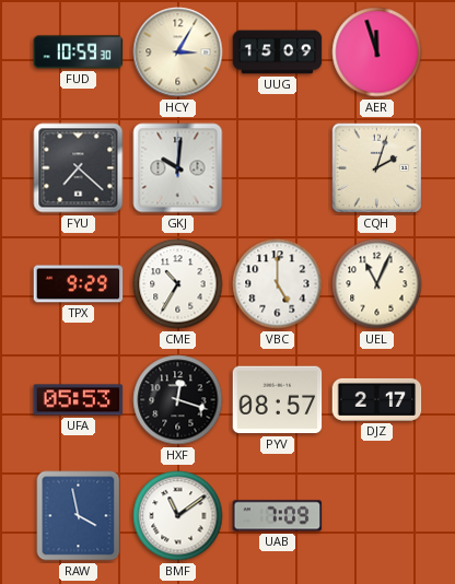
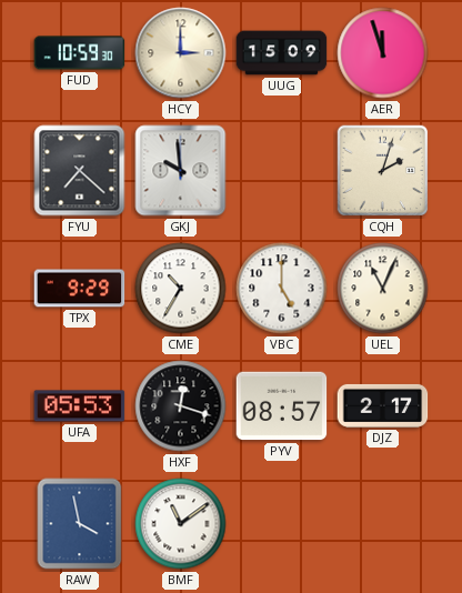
HCY: 3:05 -> 3:00
GKJ: 10:01 -> 9:59
UAB: 7:09 -> none
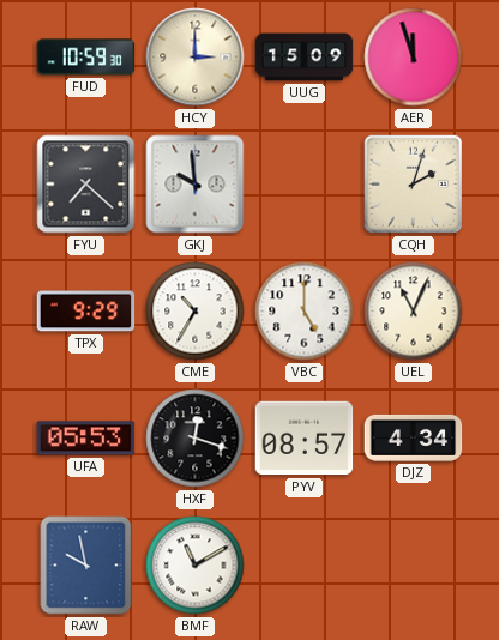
DJZ: 2:17 -> 4:34
RAW: 3:58 -> 9:58
BMF: 11:09 -> 11:10
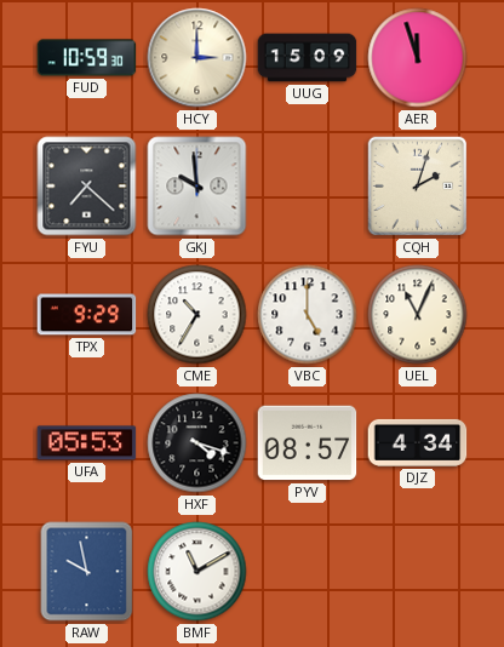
HXF: 12:18 -> 4:18
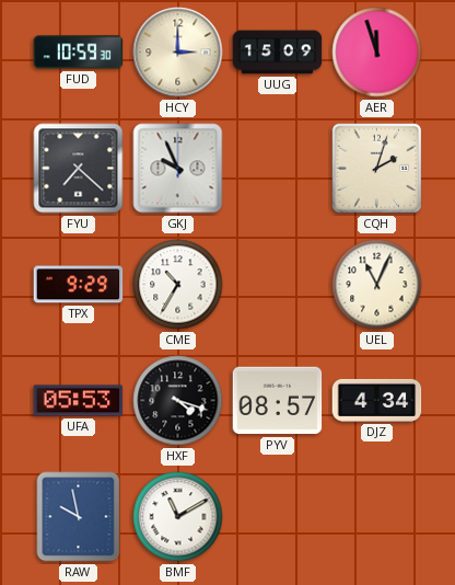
GKJ: 9:59 -> 9:56
VBC: 5:00 -> none
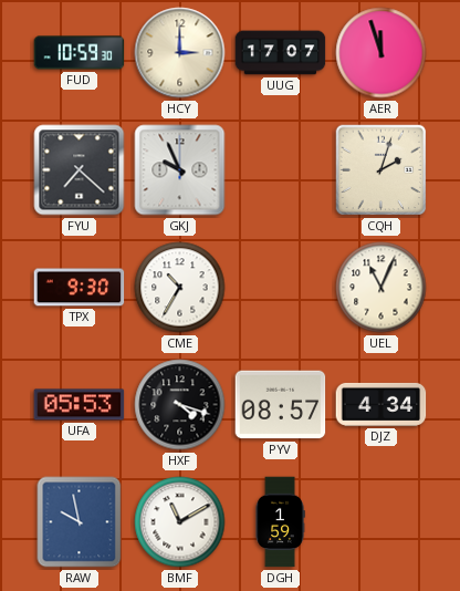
UUG: 15:09 -> 17:07
TPX: 9:29 -> 9:30
DGH: none -> 1:59
